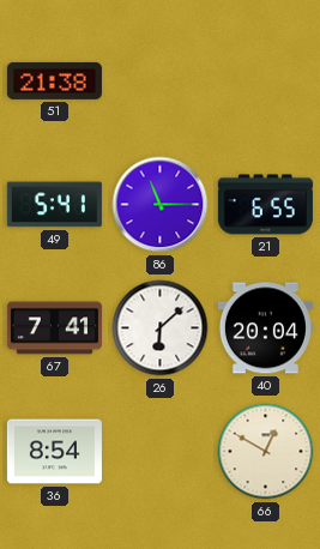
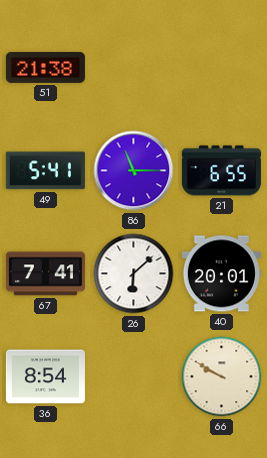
40: 20:04 -> 20:01
66: 12:50 -> 9:50
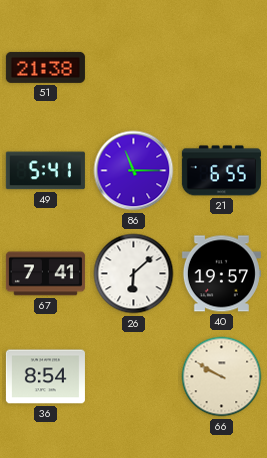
40: 20:01 -> 19:57
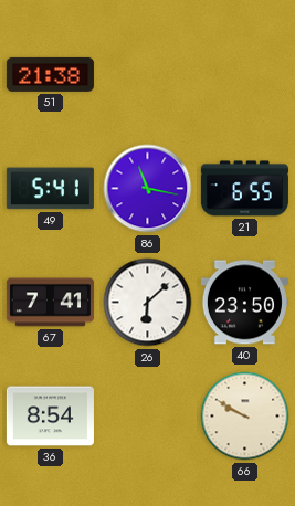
86: 11:15 -> 11:17
40: 19:57 -> 23:50
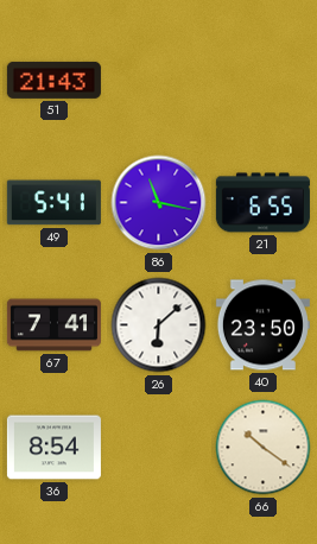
51: 21:38 -> 21:43
66: 9:50 -> 10:21
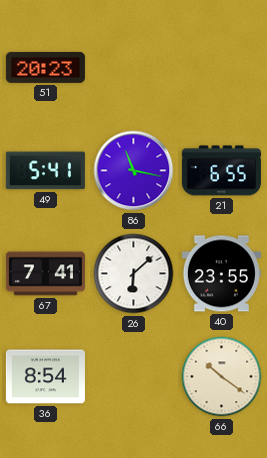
51: 21:43 -> 20:23
40: 23:50 -> 23:55
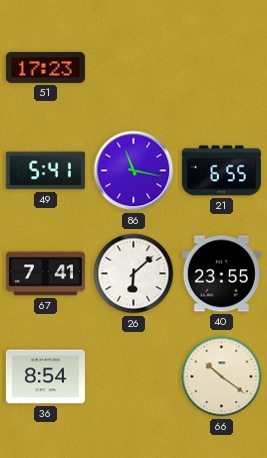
51: 20:23 -> 17:23
